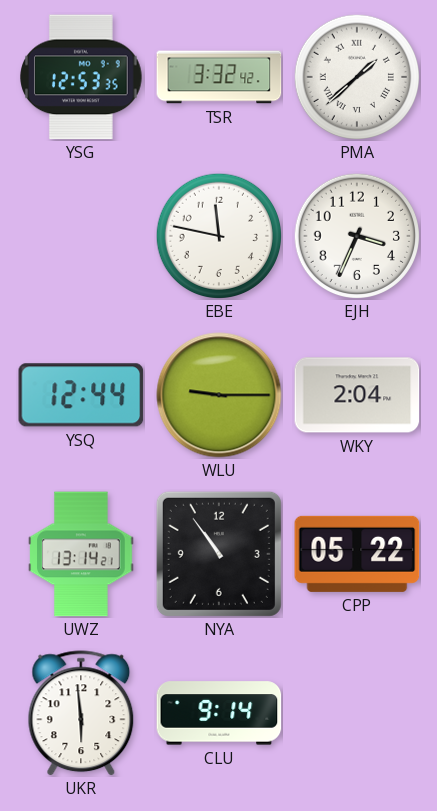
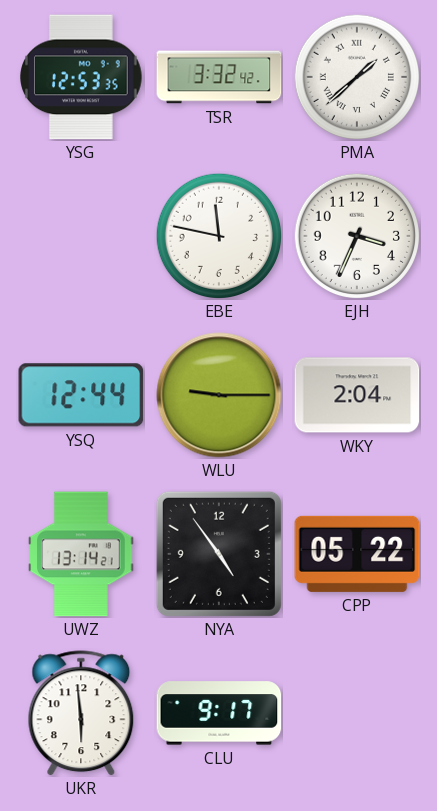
NYA: 10:54 -> 4:54
CLU: 9:14 -> 9:17
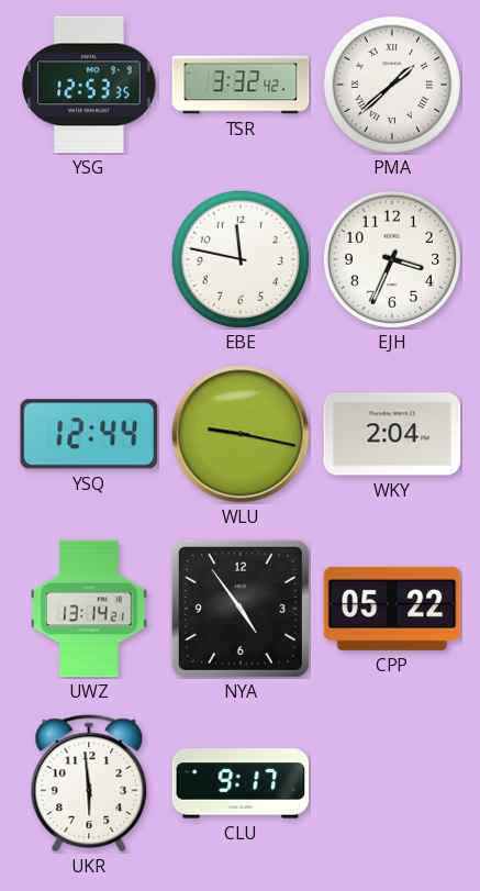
WLU: 9:15 -> 9:17
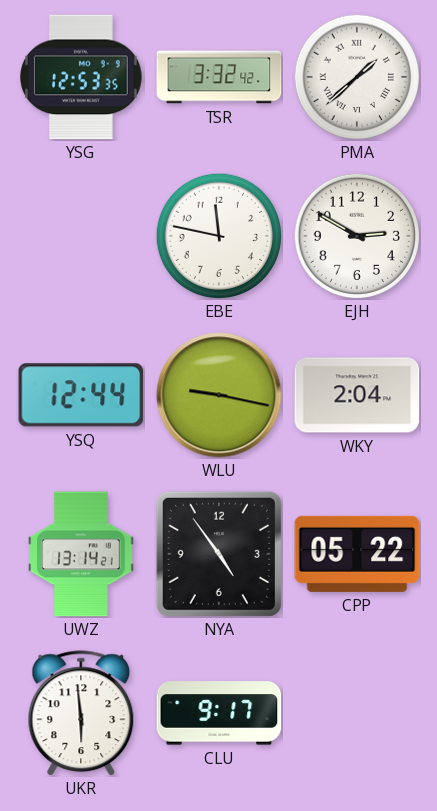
EJH: 3:34 -> 2:50
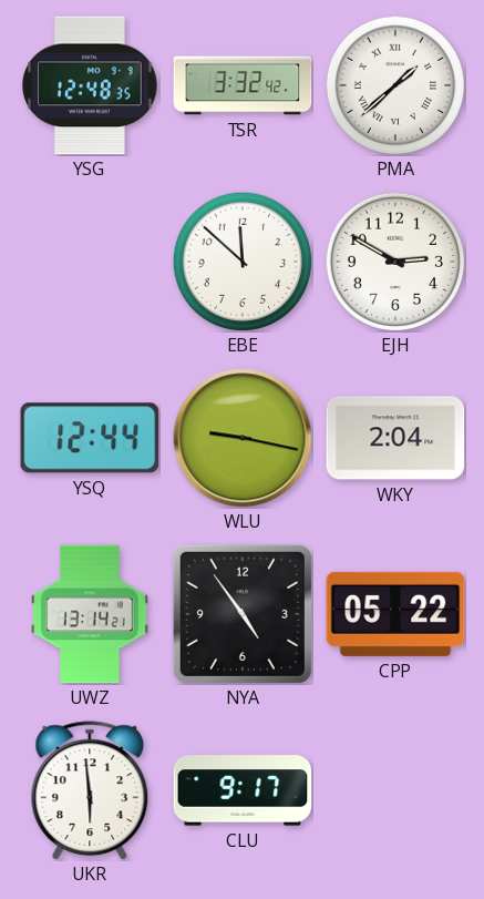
YSG: 12:53 -> 12:48
EBE: 11:47 -> 11:52
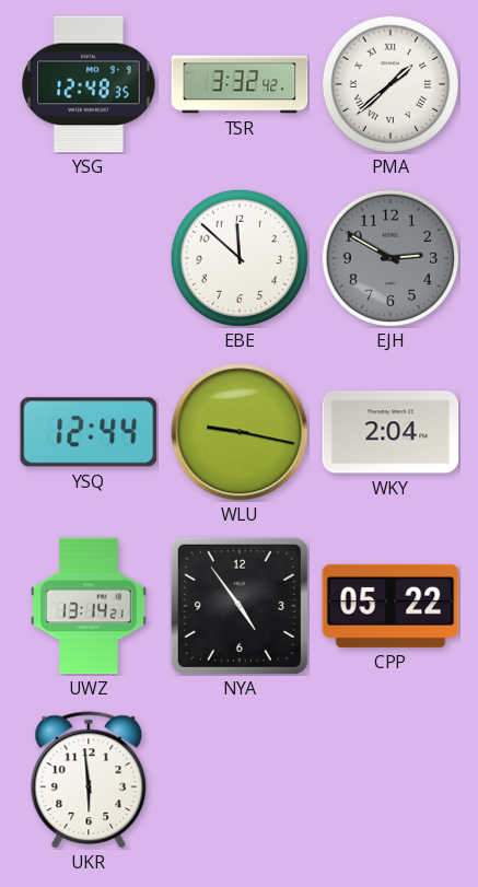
EJH dial: white -> grey
CLU: 9:17 -> none
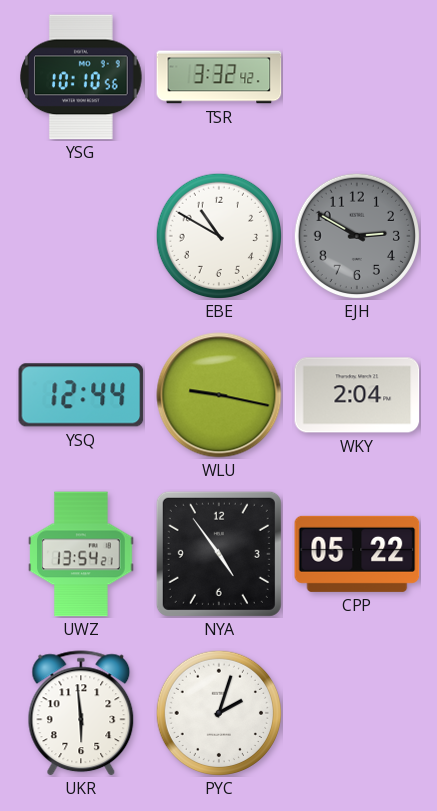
YSG: 12:48 -> 10:10
PMA: 1:38 -> none
EBE: 11:52 -> 10:50
UWZ: 13:14 -> 13:54
PYC: none -> 2:03
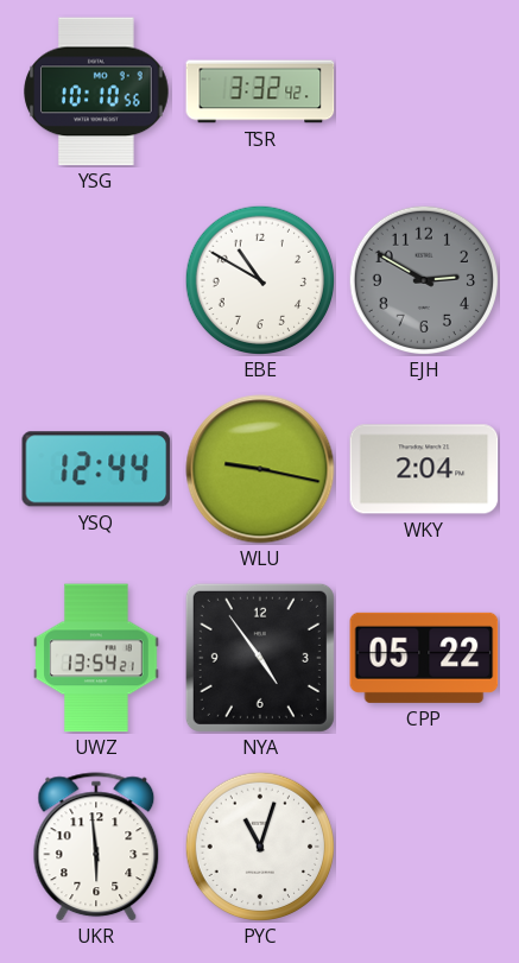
PYC: 2:03 -> 11:03
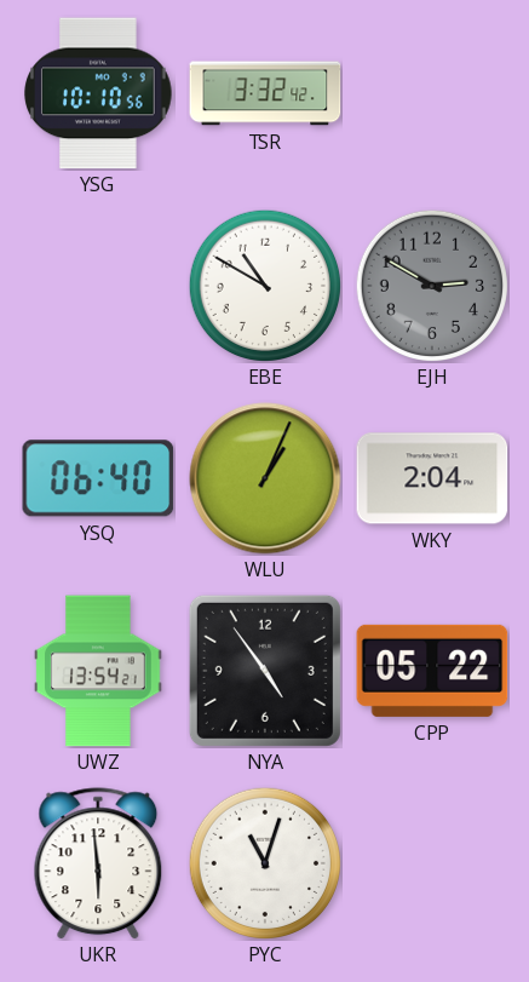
YSQ: 12:44 -> 06:40
WLU: 9:17 -> 1:04
